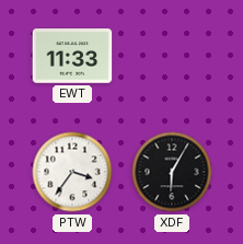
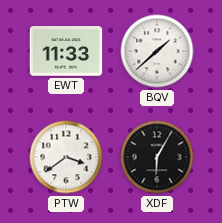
BQV: none -> 1:38
PTW: 3:36 -> 3:39
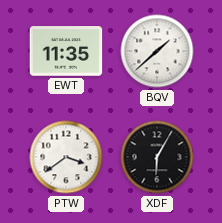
EWT: 11:33 -> 11:35
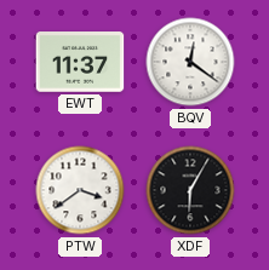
EWT: 11:35 -> 11:37
BQV: 1:38 -> 12:21
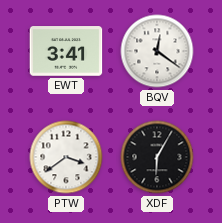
EWT: 11:37 -> 3:41
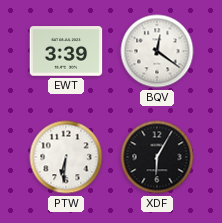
EWT: 3:41 -> 3:39
PTW: 3:39 -> 6:31
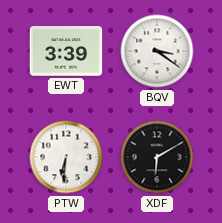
BQV: 12:21 -> 3:21
XDF: 6:05 -> 6:10
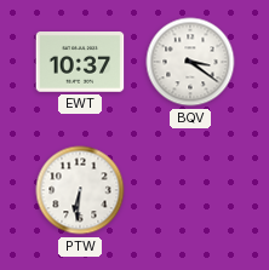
EWT: 3:39 -> 10:37
XDF: 6:10 -> none
